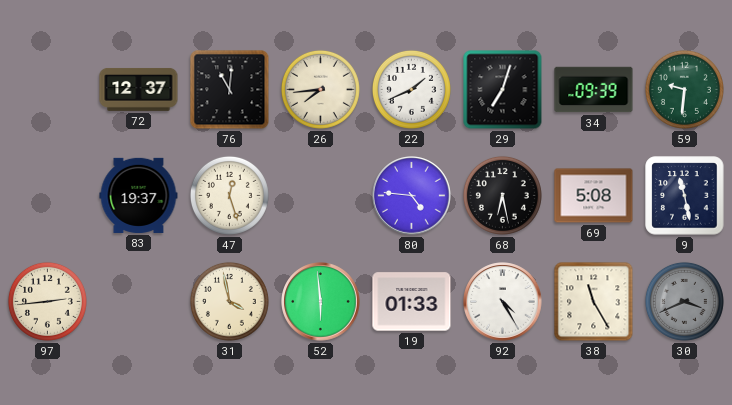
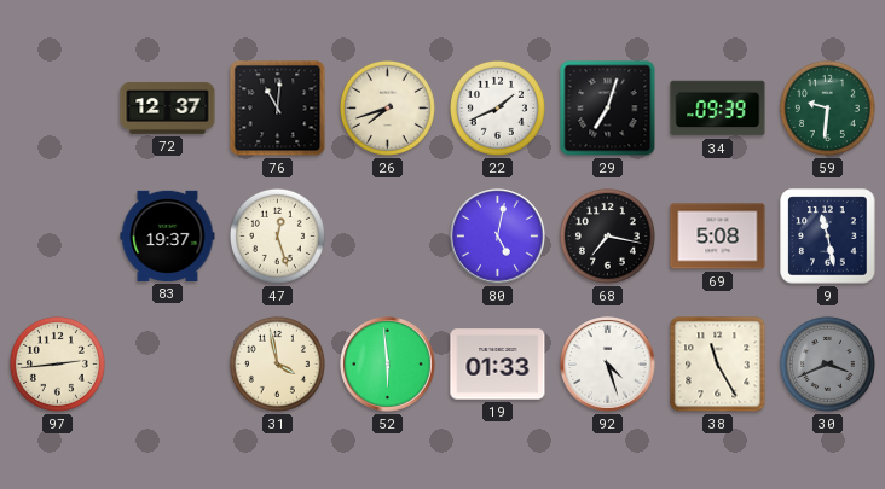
26: 7:44 -> 7:42
80: 4:46 -> 5:02
68: 6:28 -> 7:17
92: 4:25 -> 4:27
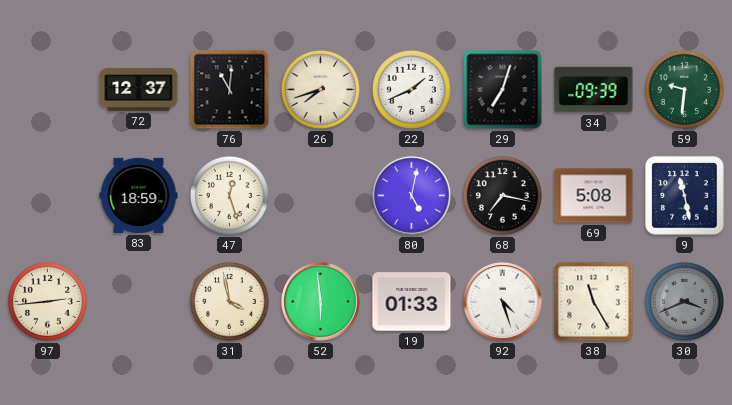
83: 19:37 -> 18:59
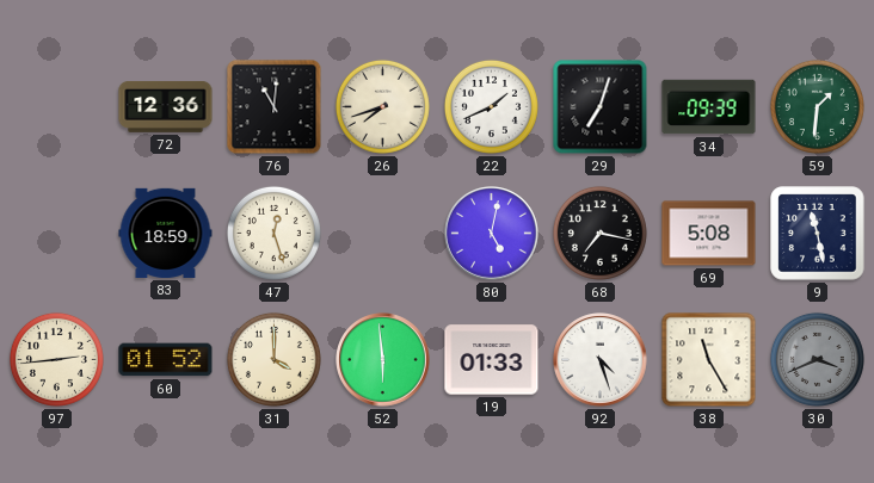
72: 12:37 -> 12:36
59: 9:31 -> 1:31
60: none -> 01:52
31: 3:58 -> 4:00
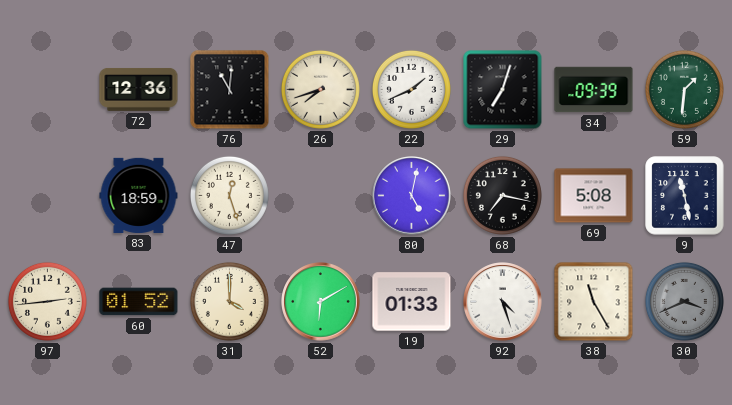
52: 5:59 -> 6:10
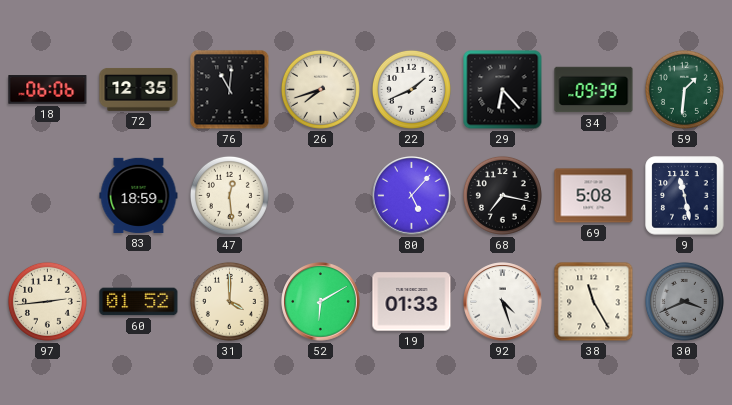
18: none -> 06:06
72: 12:36 -> 12:35
29: 7:03 -> 6:23
47: 12:27 -> 12:29
80: 5:02 -> 5:07
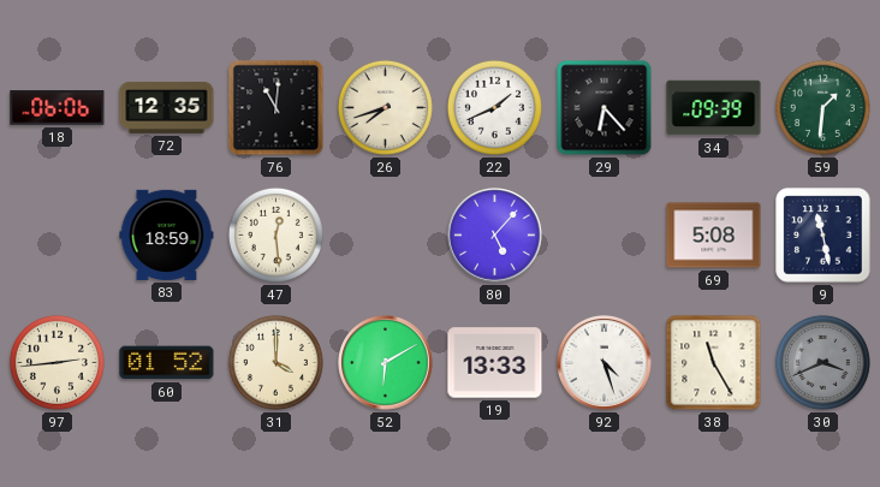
68: 7:17 -> none
19: 01:33 -> 13:33
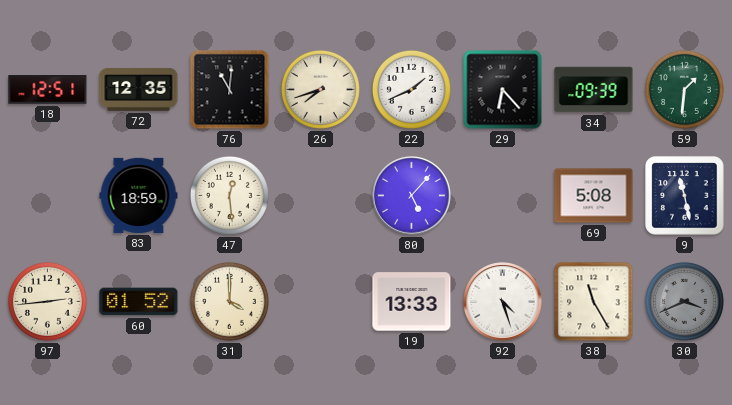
18: 06:06 -> 12:51
52: 6:10 -> none
